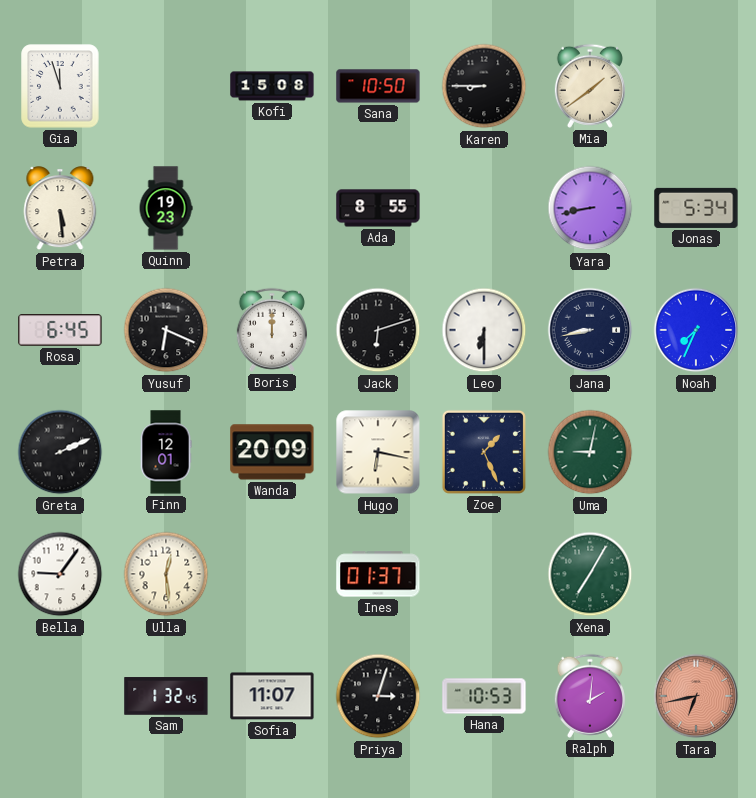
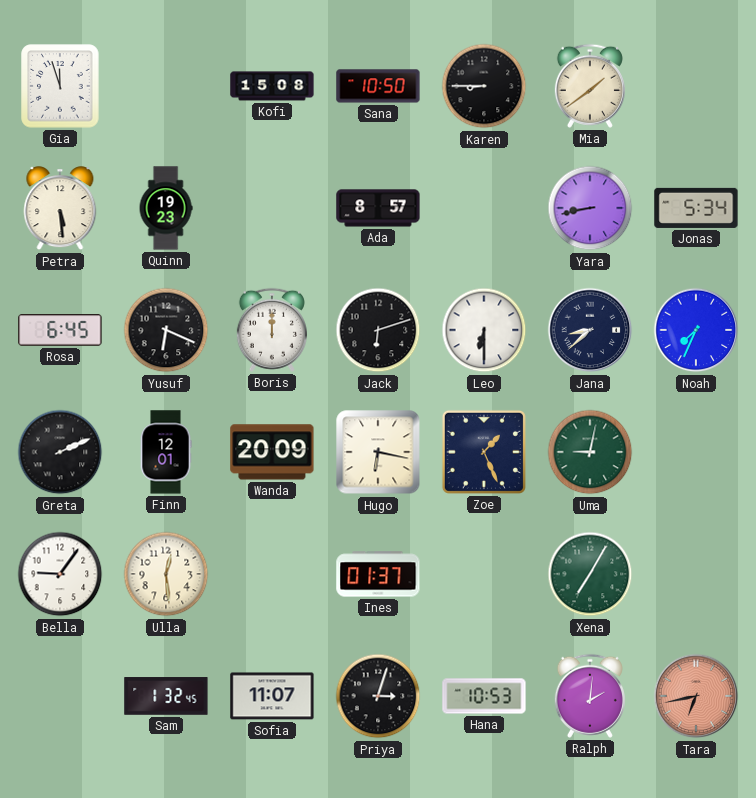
Ada: 8:55 -> 8:57
Jana: 8:43 -> 8:38
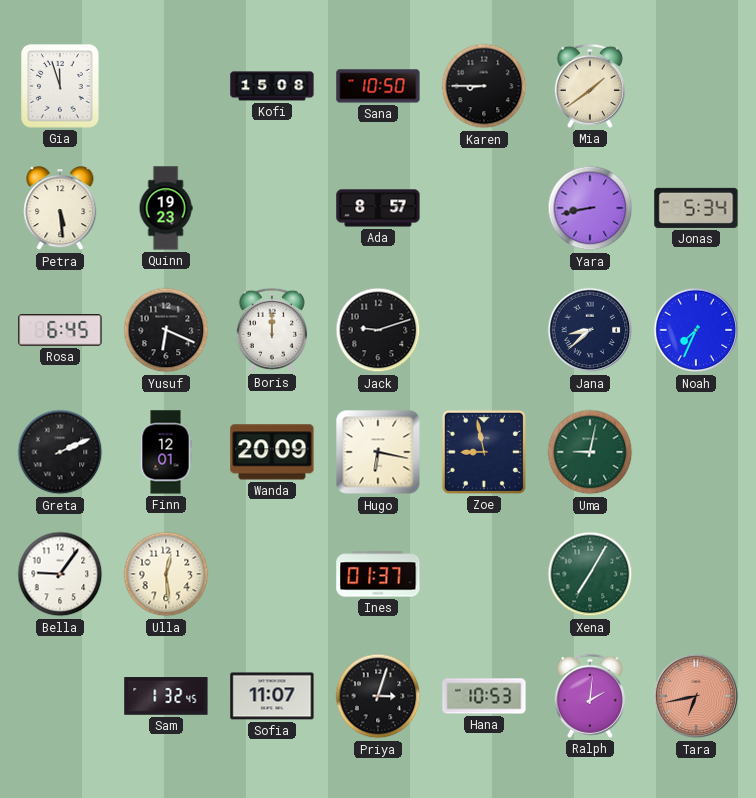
Jack: 6:12 -> 9:12
Leo: 6:30 -> none
Zoe: 1:26 -> 8:58
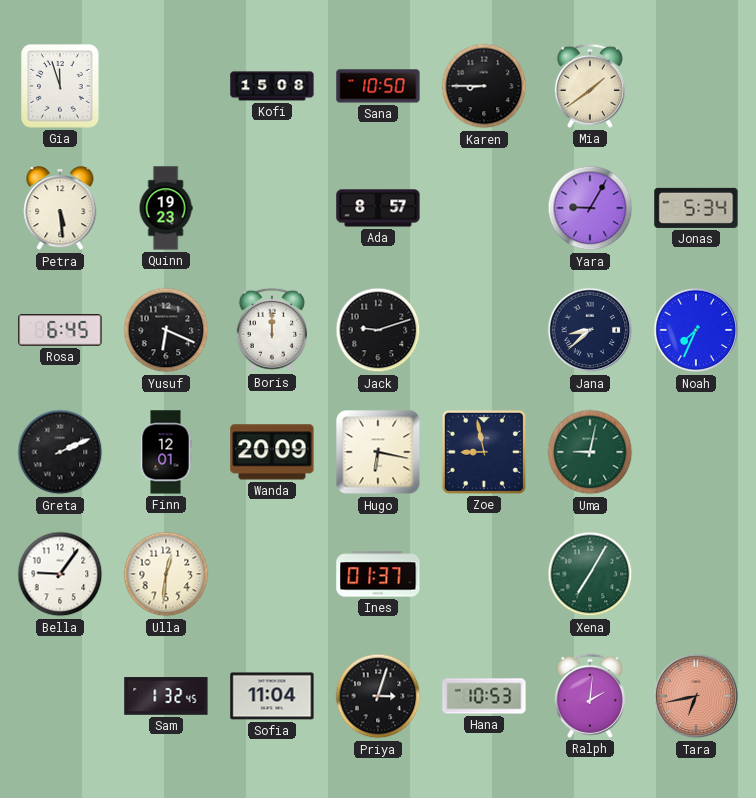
Yara: 8:43 -> 9:05
Ulla: 12:29 -> 12:31
Sofia: 11:07 -> 11:04
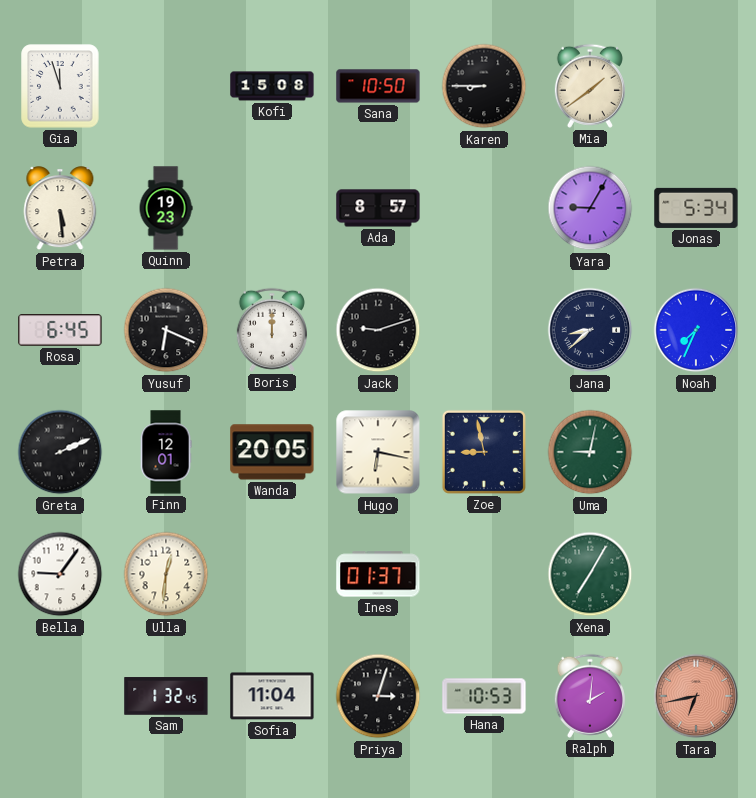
Wanda: 20:09 -> 20:05
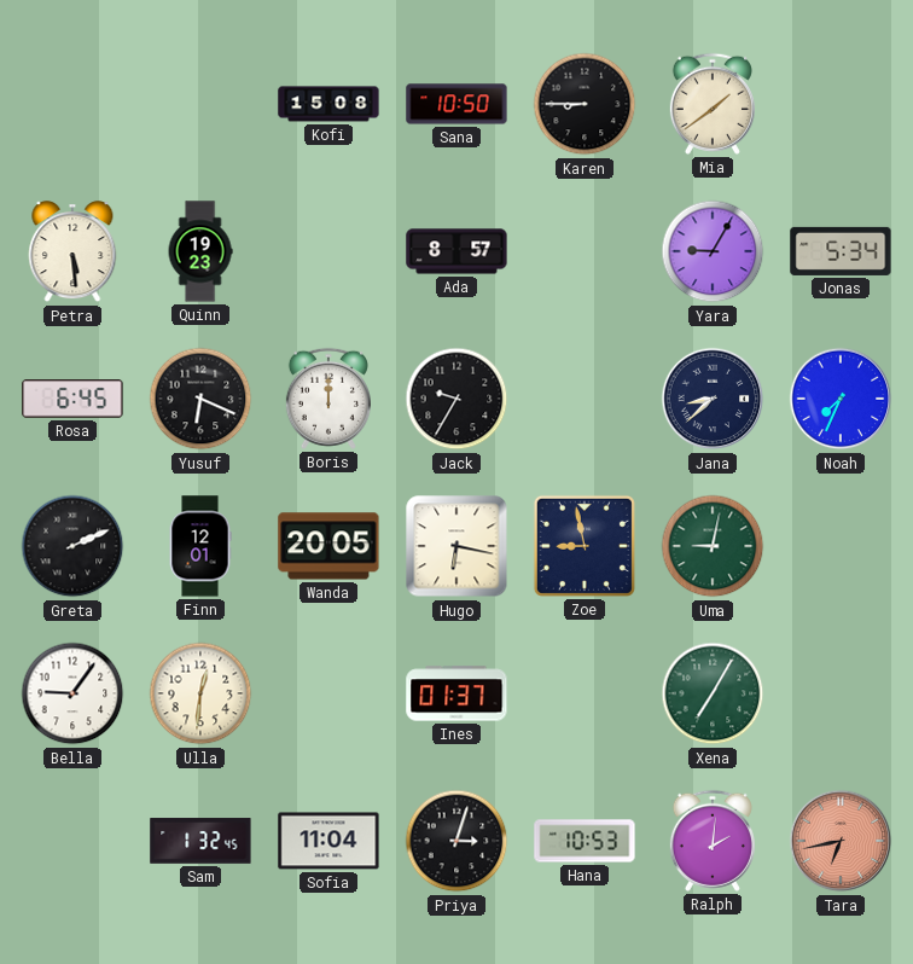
Gia: 11:57 -> none
Jack: 9:12 -> 9:35
